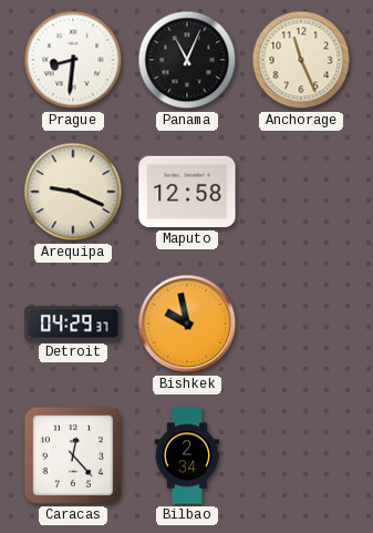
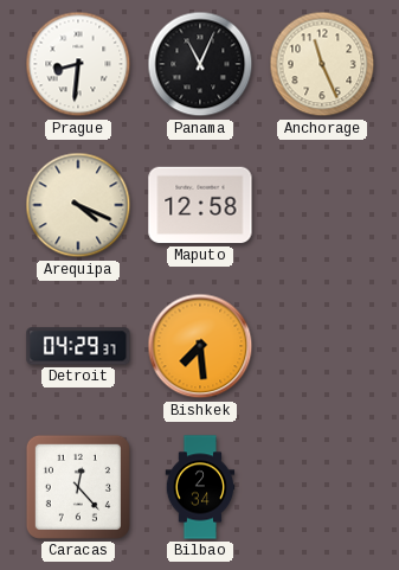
Arequipa: 9:19 -> 4:19
Bishkek: 9:58 -> 7:29
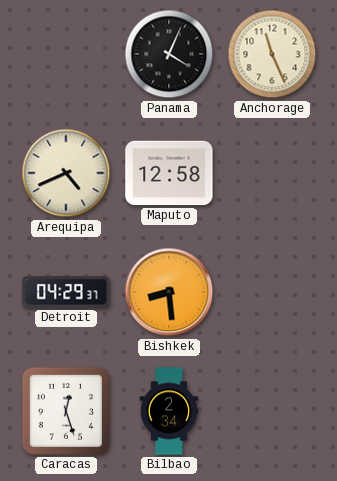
Prague: 8:31 -> none
Panama: 11:04 -> 4:04
Arequipa: 4:19 -> 4:41
Bishkek: 7:29 -> 8:29
Caracas: 12:23 -> 12:27
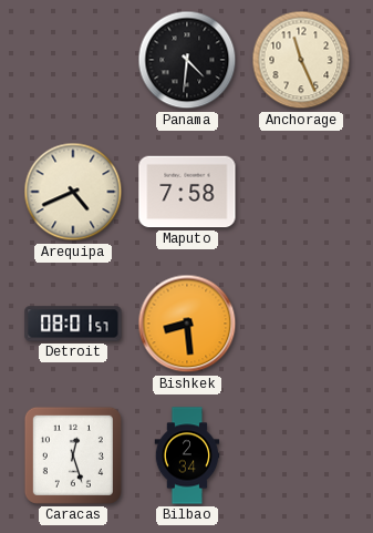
Panama: 4:04 -> 4:31
Maputo: 12:58 -> 7:58
Detroit: 04:29 -> 08:01
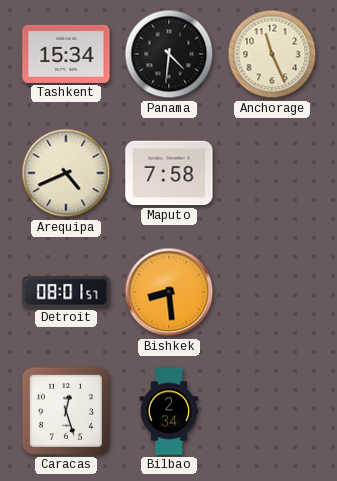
Tashkent: none -> 15:34
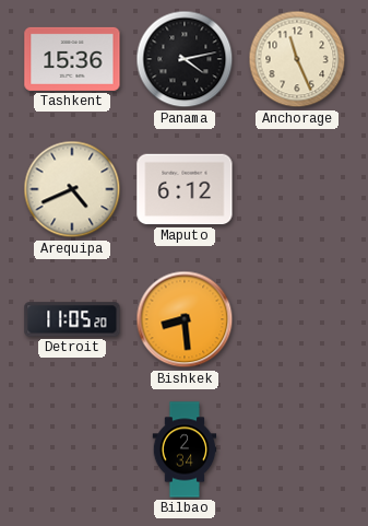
Tashkent: 15:34 -> 15:36
Panama: 4:31 -> 4:13
Maputo: 7:58 -> 6:12
Detroit: 08:01 -> 11:05
Caracas: 12:27 -> none
